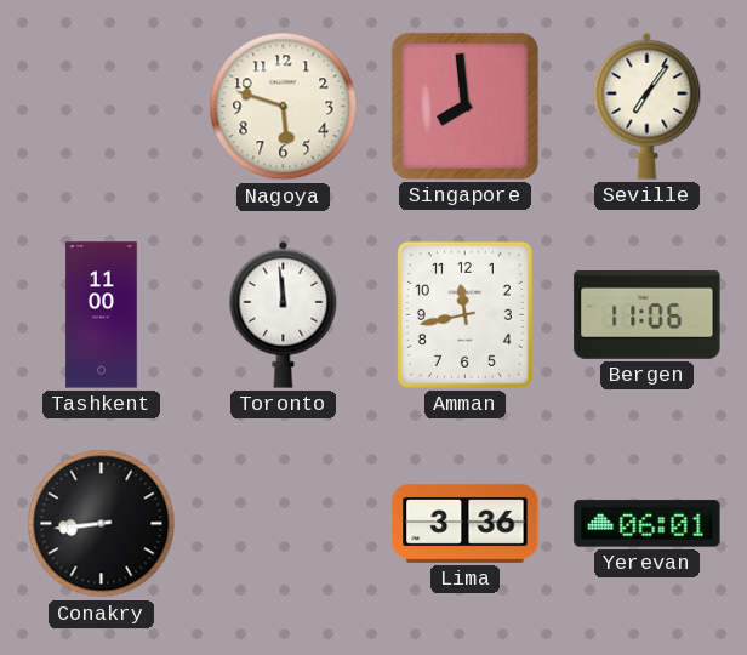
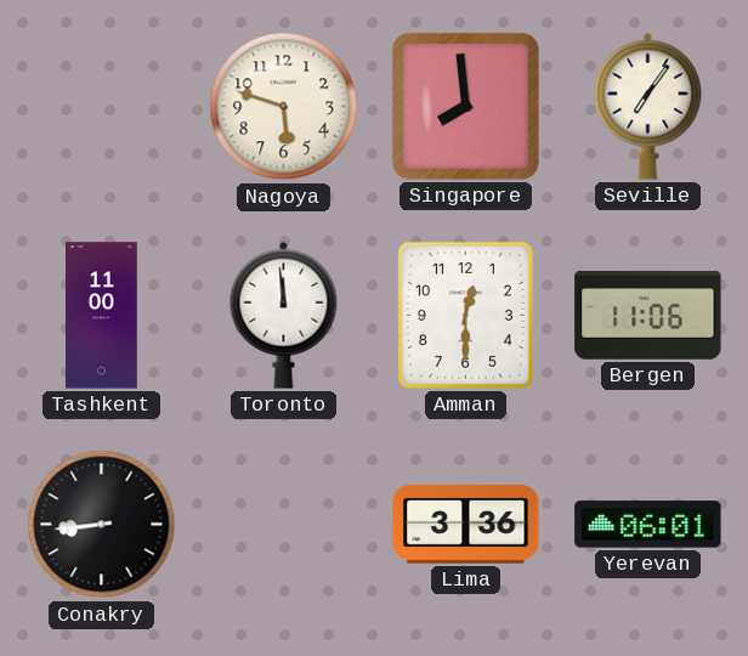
Amman: 11:43 -> 12:30
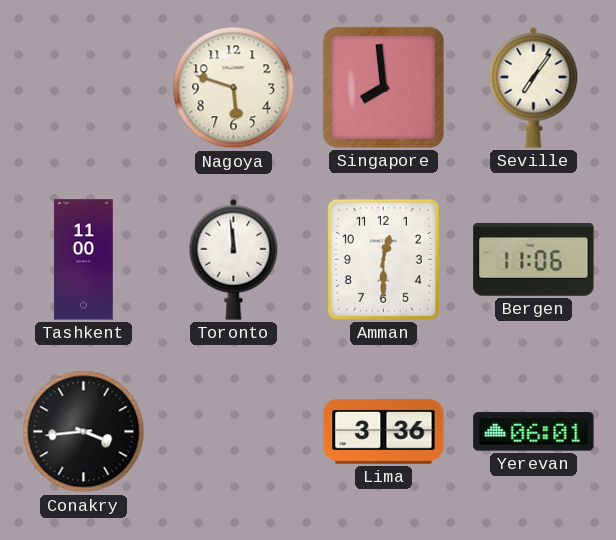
Conakry: 8:44 -> 3:44
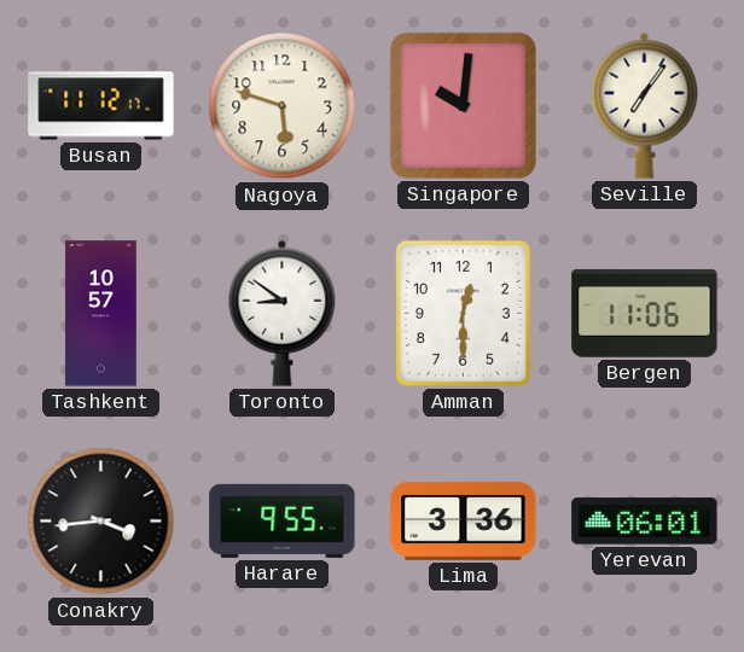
Busan: none -> 11:12
Singapore: 7:59 -> 10:01
Tashkent: 11:00 -> 10:57
Toronto: 11:59 -> 8:51
Harare: none -> 9:55
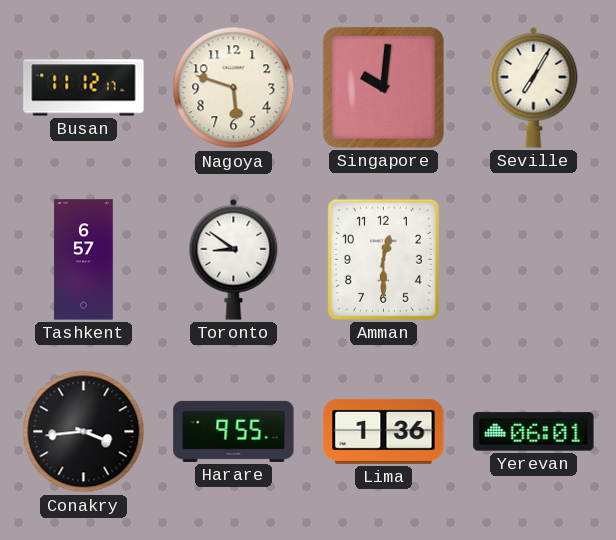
Seville: 7:06 -> 7:05
Tashkent: 10:57 -> 6:57
Bergen: 11:06 -> none
Lima: 3:36 -> 1:36
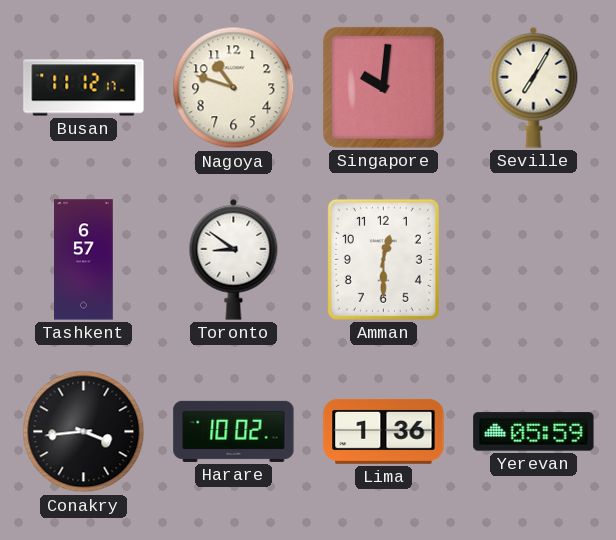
Nagoya: 5:48 -> 10:48
Harare: 9:55 -> 10:02
Yerevan: 06:01 -> 05:59
